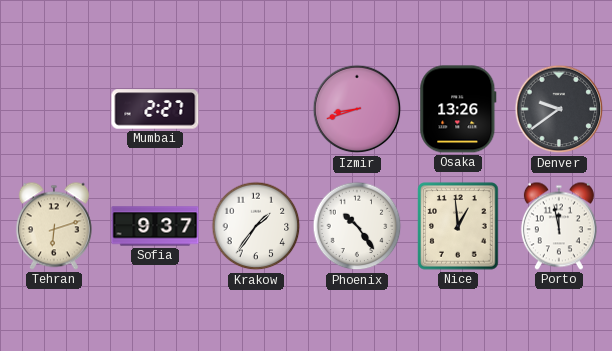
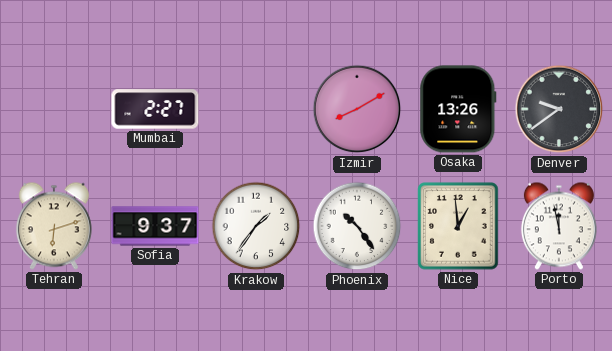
Izmir: 8:42 -> 8:10
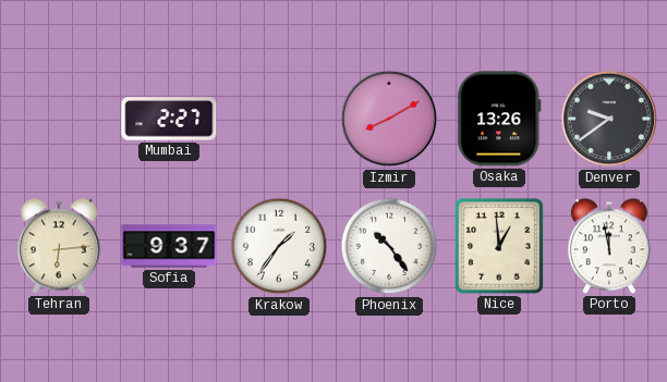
Tehran: 6:12 -> 6:14
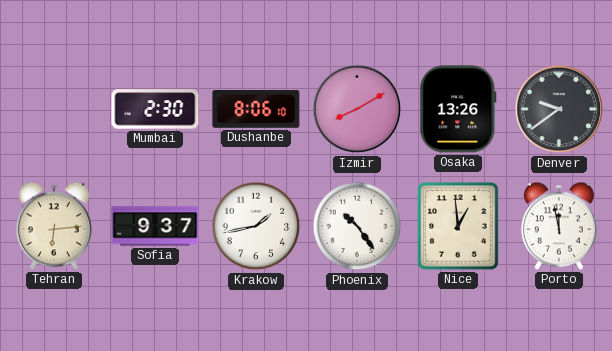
Mumbai: 2:27 -> 2:30
Dushanbe: none -> 8:06
Krakow: 1:36 -> 1:43
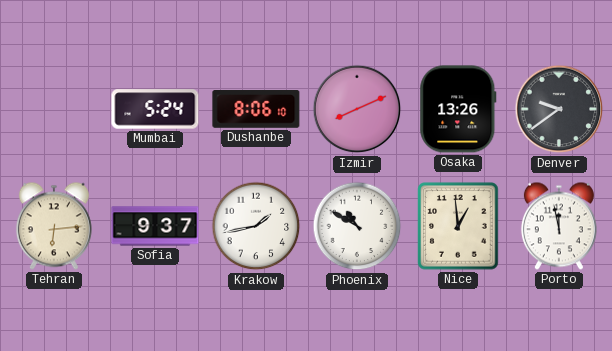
Mumbai: 2:30 -> 5:24
Izmir: 8:10 -> 8:11
Phoenix: 10:24 -> 10:50
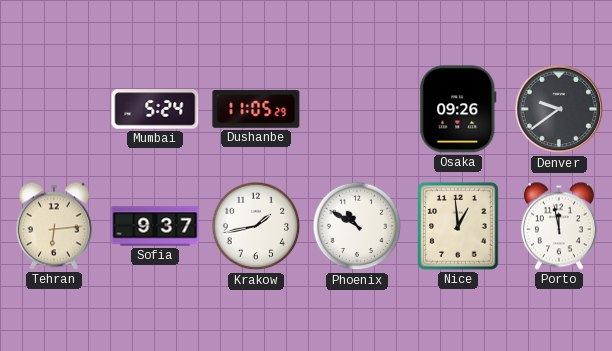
Dushanbe: 8:06 -> 11:05
Izmir: 8:11 -> none
Osaka: 13:26 -> 09:26
